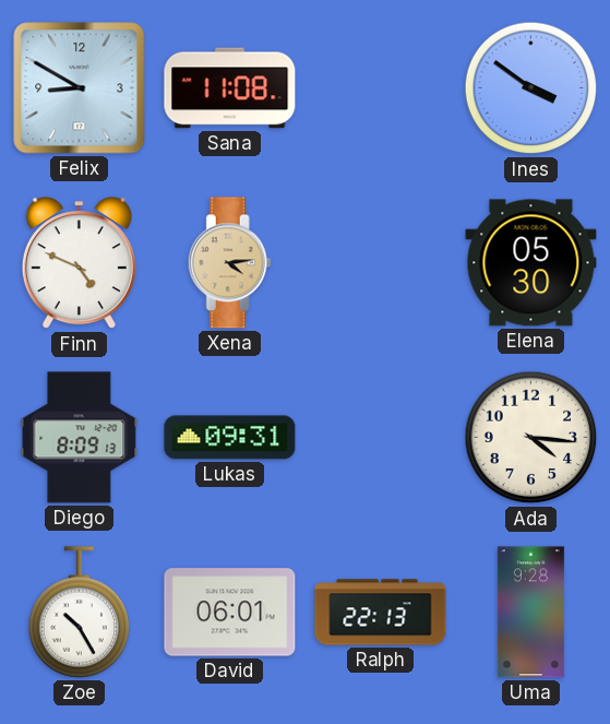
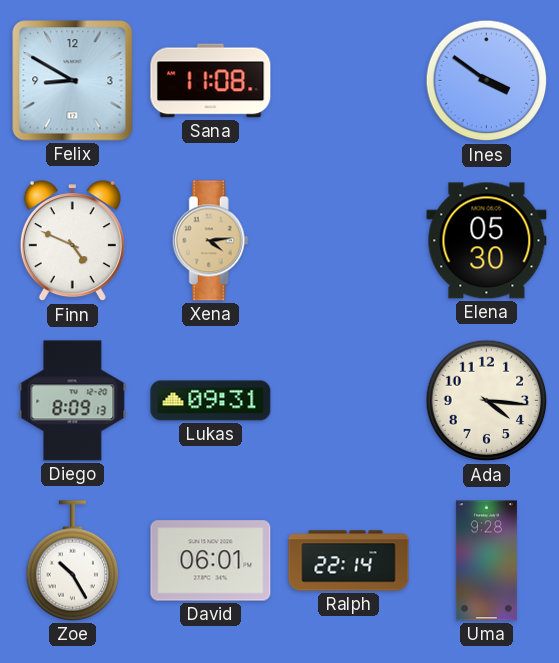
Ralph: 22:13 -> 22:14
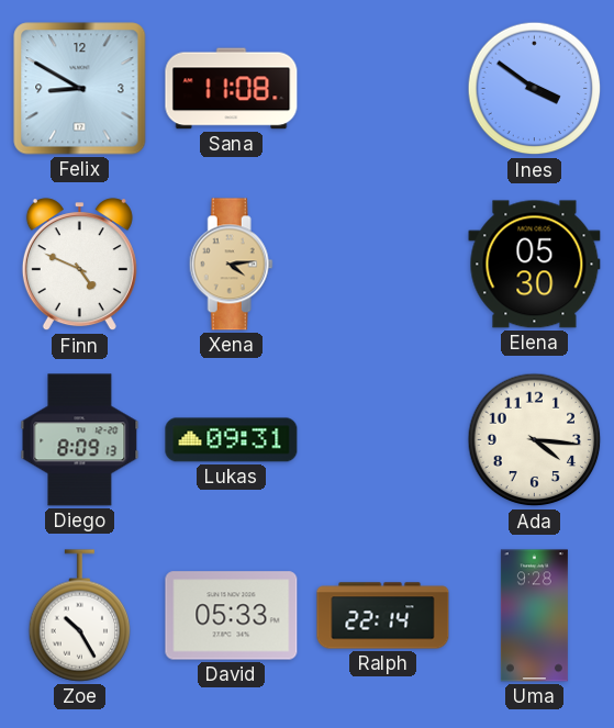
David: 06:01 -> 05:33
